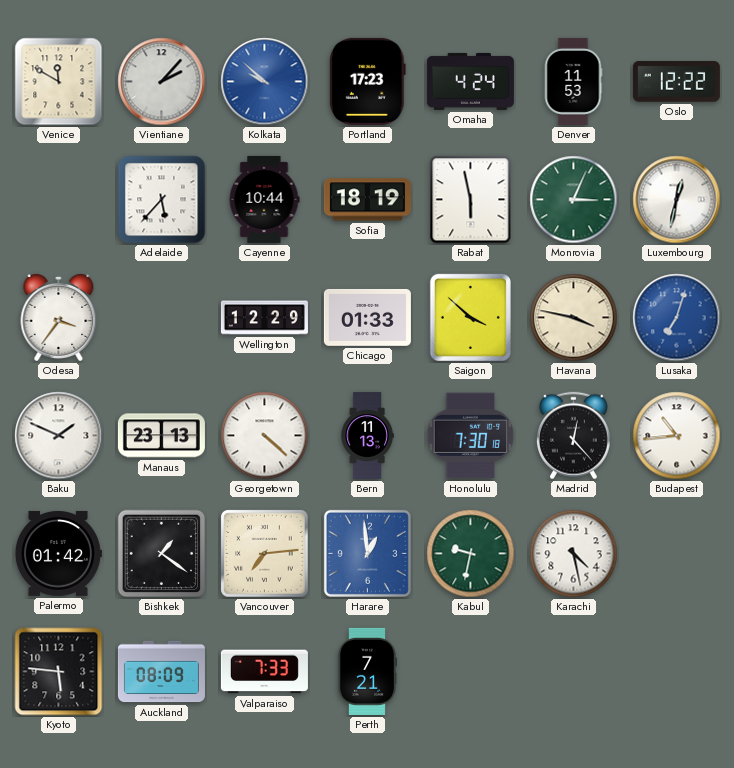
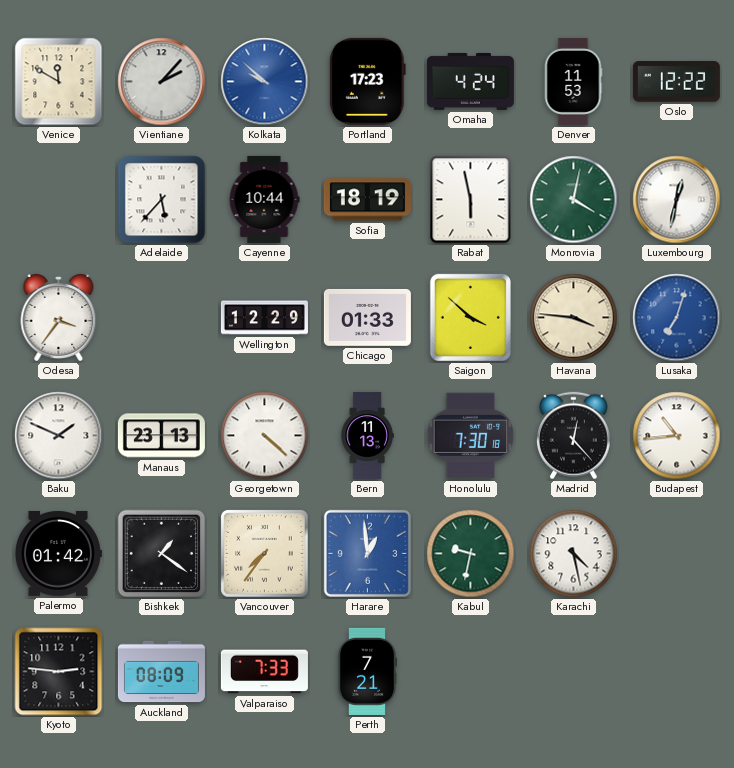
Monrovia: 3:04 -> 4:02
Havana: 3:47 -> 3:46
Vancouver: 7:14 -> 7:36
Kyoto: 5:46 -> 2:46
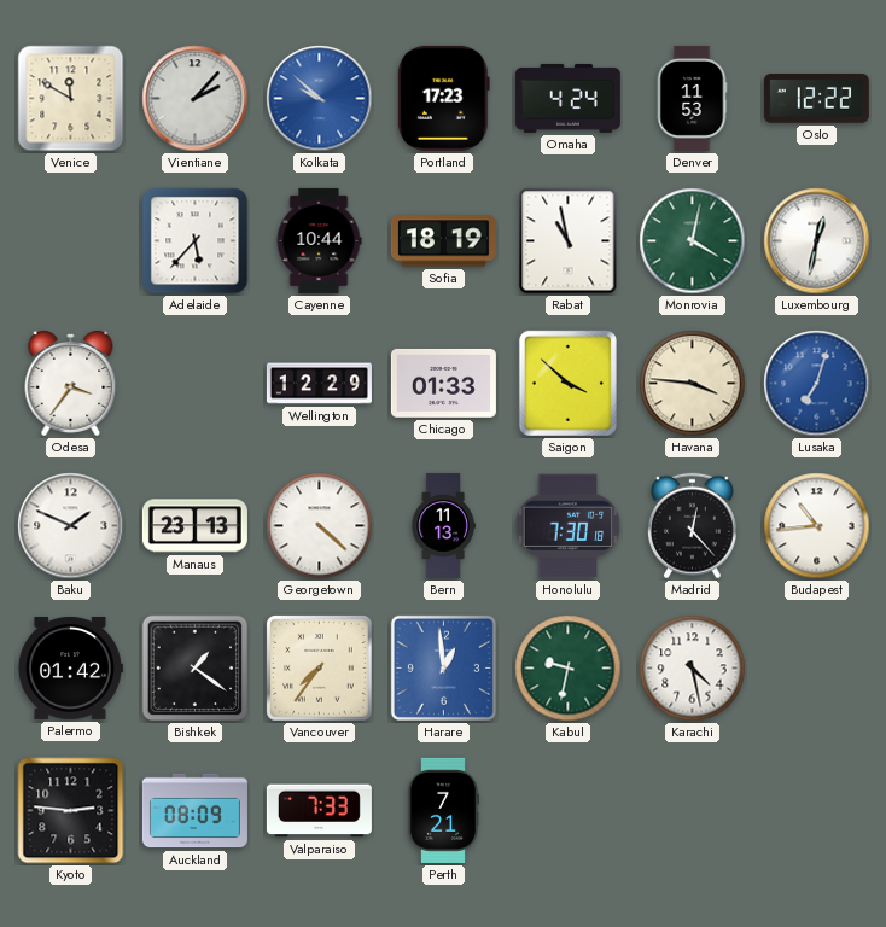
Rabat: 5:58 -> 10:58
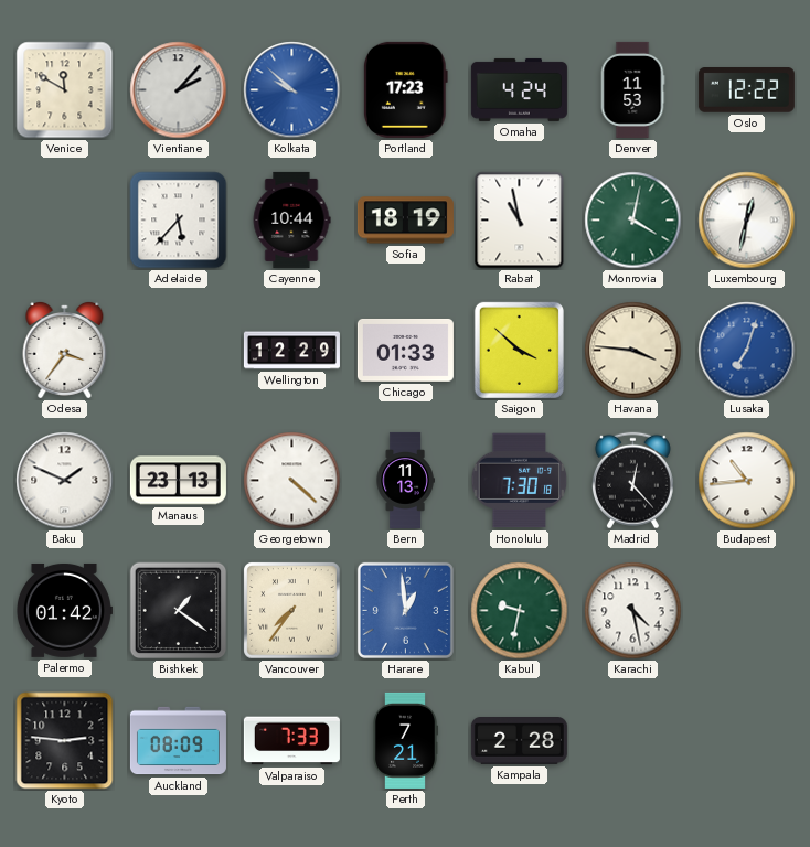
Kampala: none -> 2:28
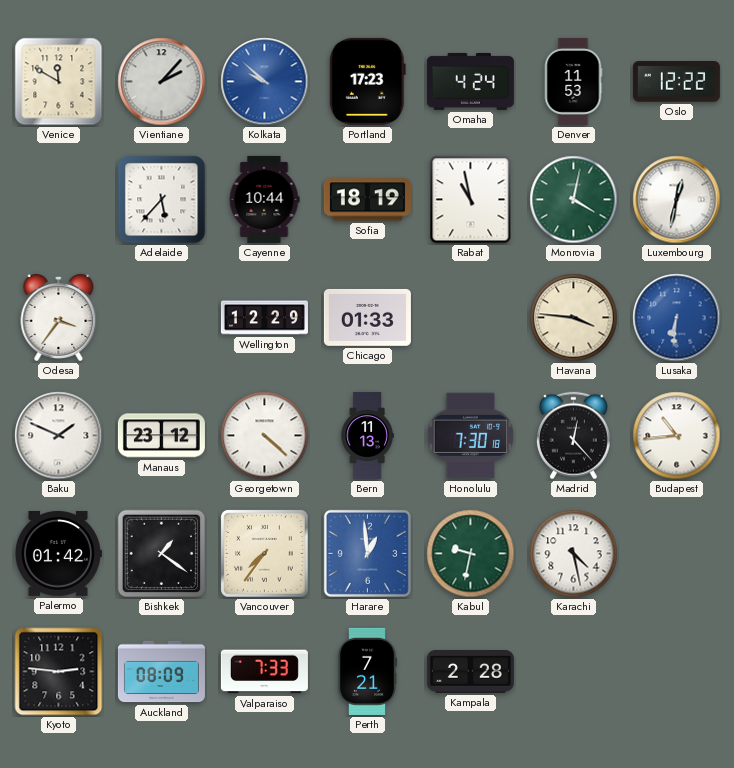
Saigon: 3:52 -> none
Lusaka: 7:03 -> 6:31
Manaus: 23:13 -> 23:12
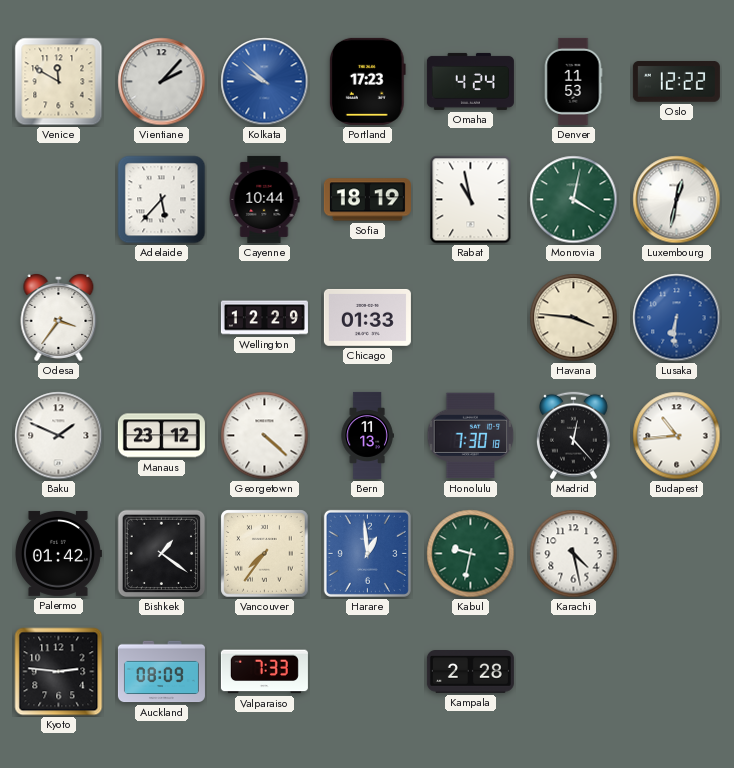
Perth: 7:21 -> none
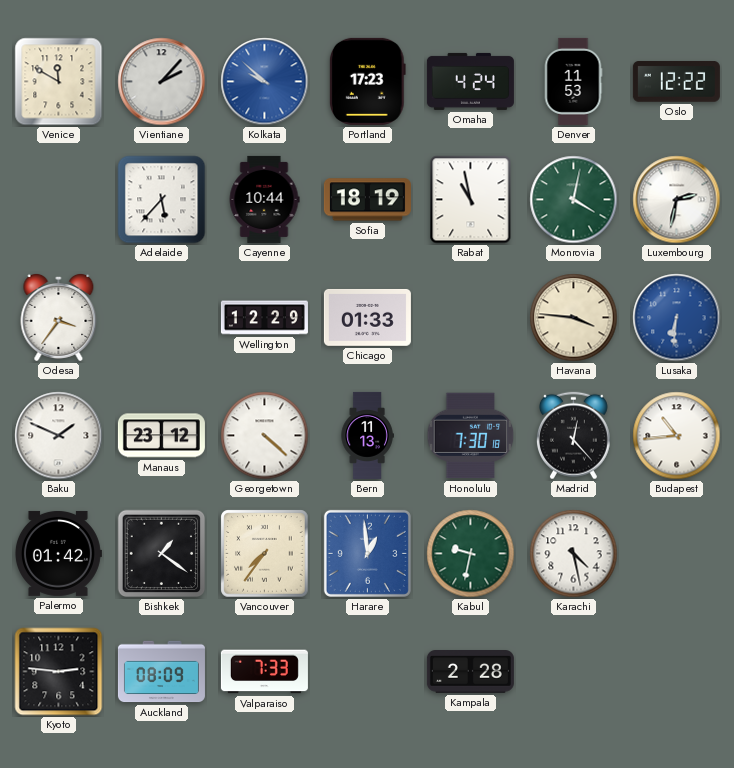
Luxembourg: 12:32 -> 2:32
